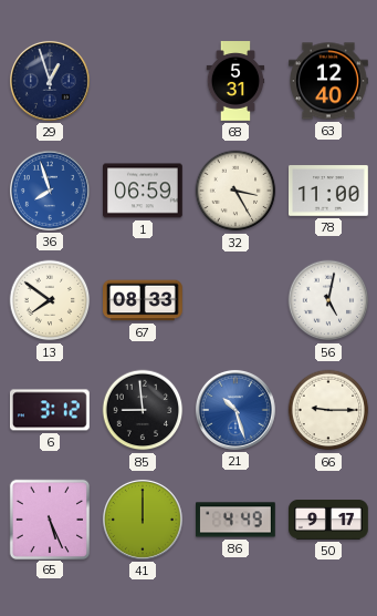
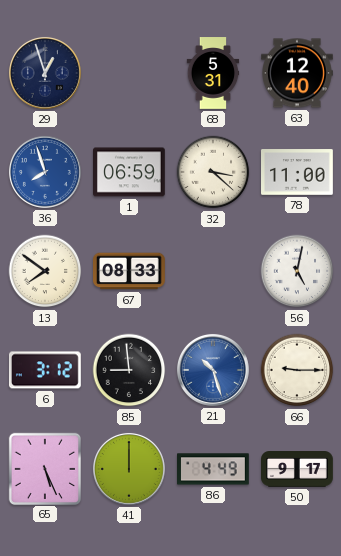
32: 3:25 -> 3:22
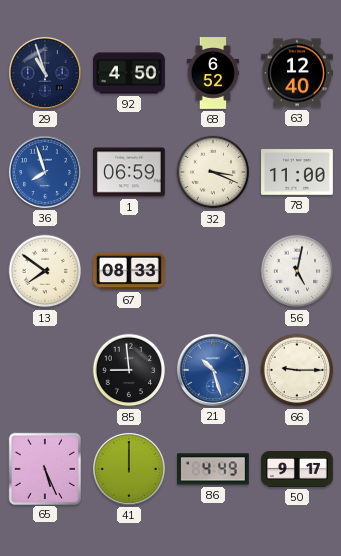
29: 12:57 -> 10:57
92: none -> 4:50
68: 5:31 -> 6:52
32: 3:22 -> 3:19
6: 3:12 -> none
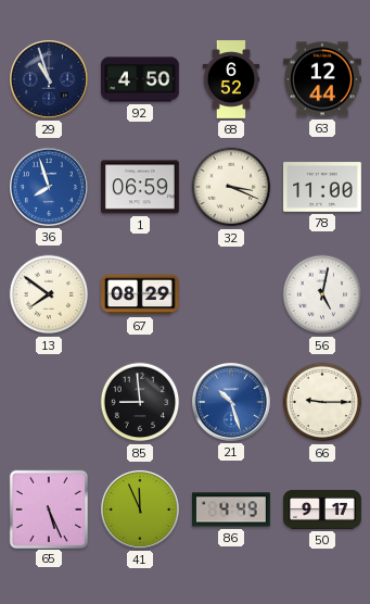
63: 12:40 -> 12:44
67: 08:33 -> 08:29
41: 12:00 -> 11:56
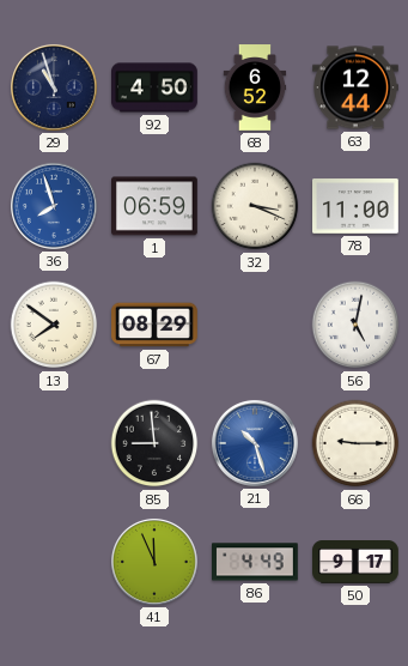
65: 5:26 -> none
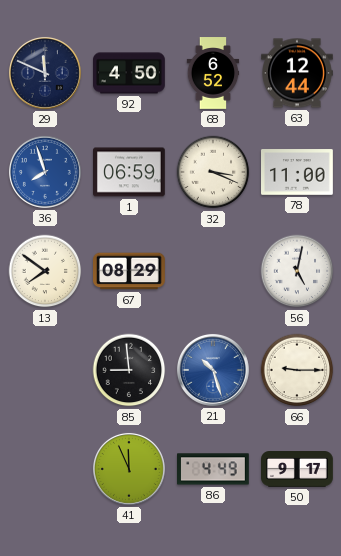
29: 10:57 -> 11:49
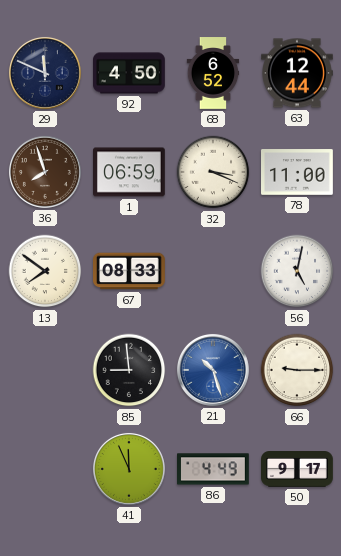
36 dial: blue -> brown
67: 08:29 -> 08:33
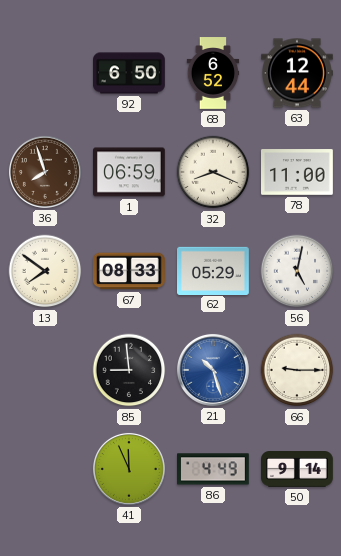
29: 11:49 -> none
92: 4:50 -> 6:50
32: 3:19 -> 8:19
62: none -> 05:29
50: 9:17 -> 9:14
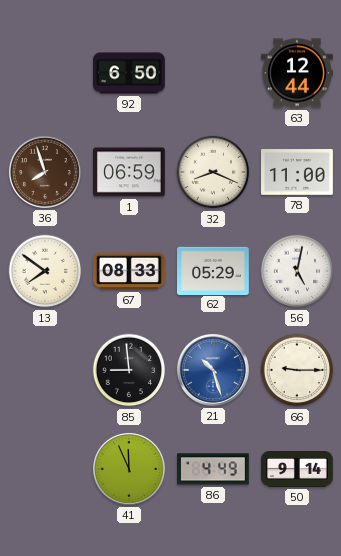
68: 6:52 -> none
